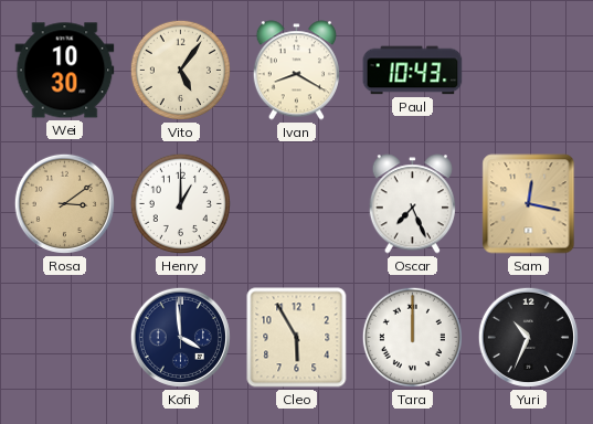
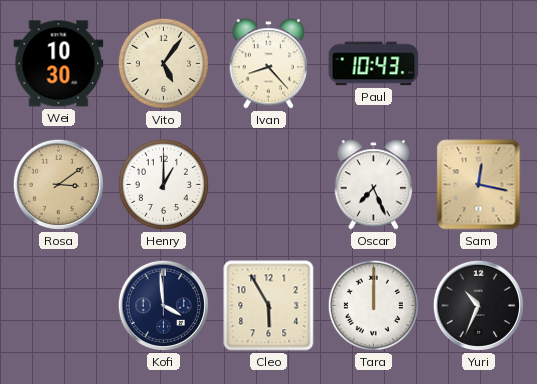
Ivan: 8:20 -> 8:23
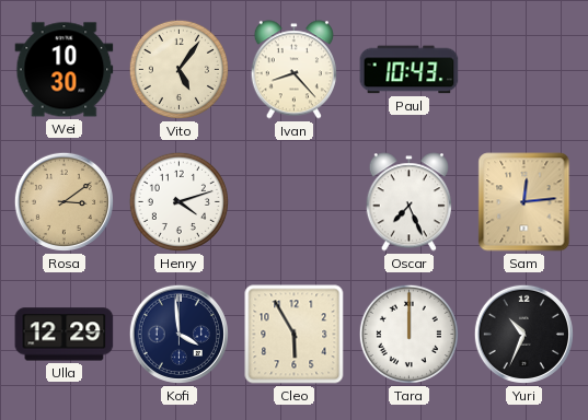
Henry: 1:00 -> 4:12
Sam: 12:17 -> 12:14
Ulla: none -> 12:29
